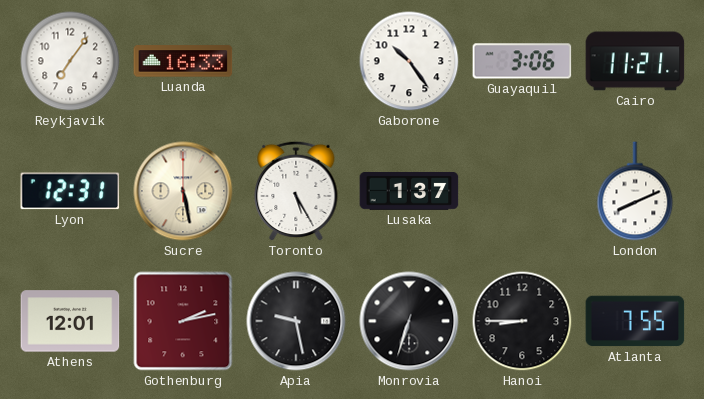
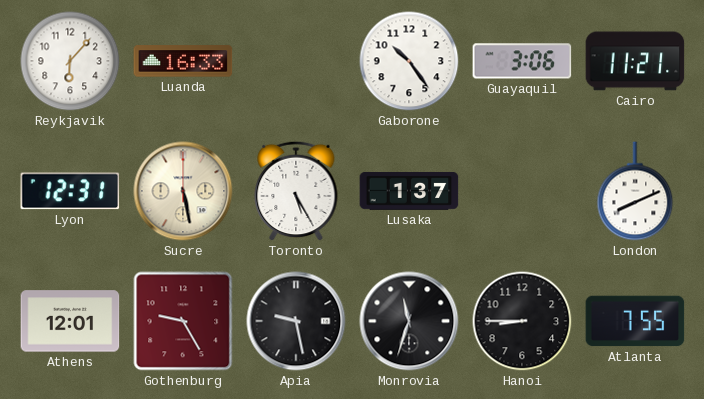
Reykjavik: 7:06 -> 6:07
Gothenburg: 2:13 -> 9:25
Monrovia: 6:33 -> 11:33
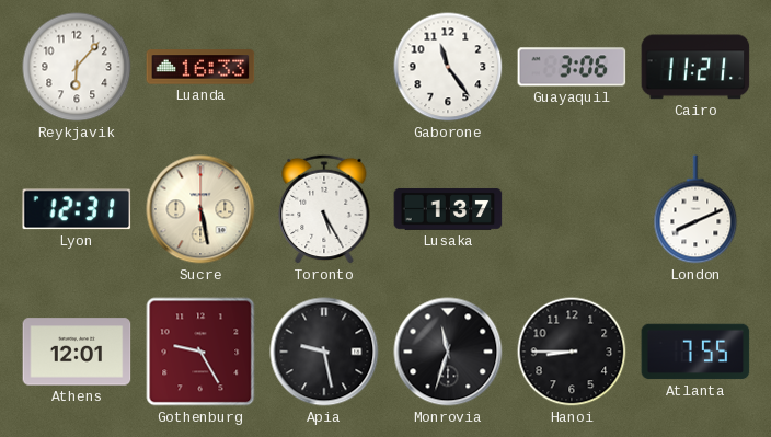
Gaborone: 10:24 -> 11:24
